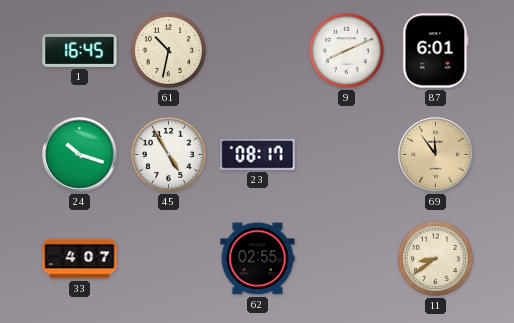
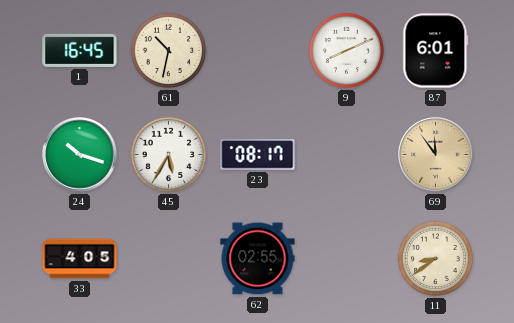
45: 4:55 -> 5:35
33: 4:07 -> 4:05
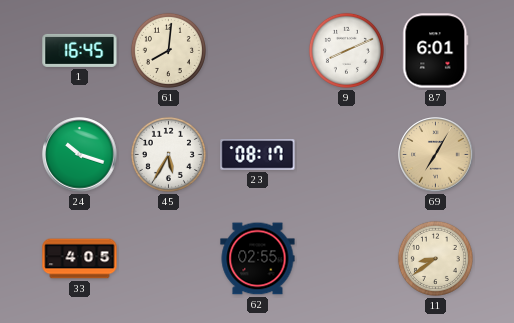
61: 10:32 -> 8:01
69: 11:54 -> 7:05
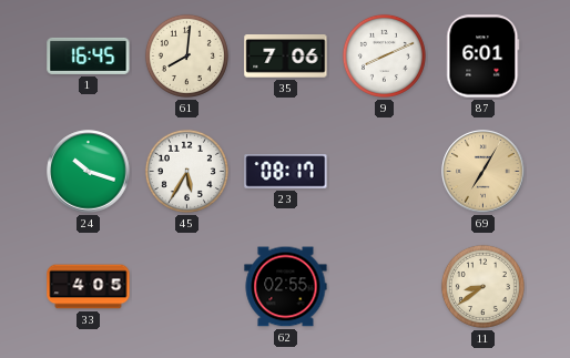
35: none -> 7:06
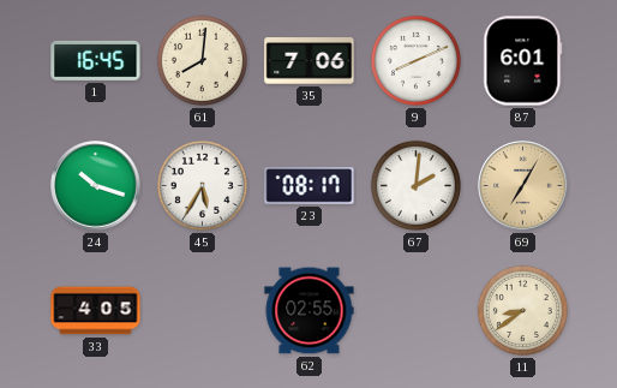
67: none -> 2:01
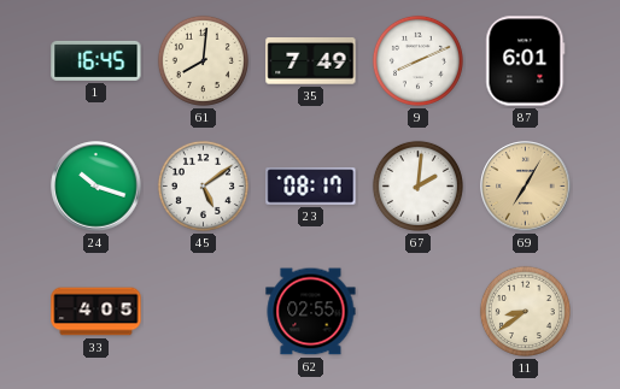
35: 7:06 -> 7:49
45: 5:35 -> 5:09
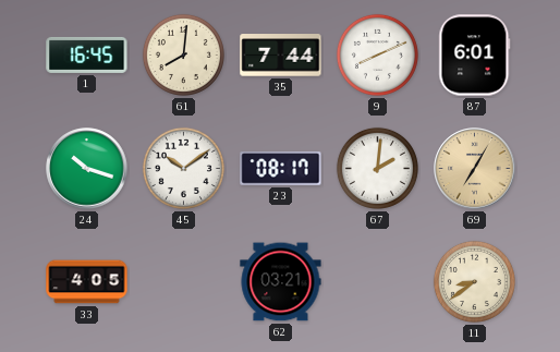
35: 7:49 -> 7:44
45: 5:09 -> 10:09
62: 02:55 -> 03:21
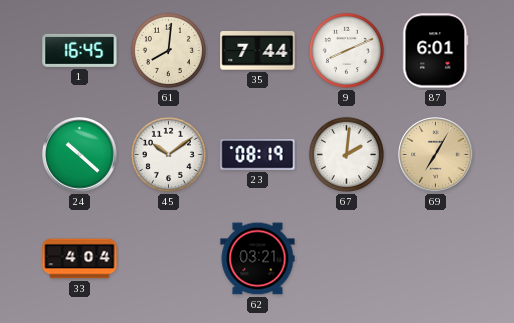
24: 10:18 -> 10:22
23: 08:17 -> 08:19
33: 4:05 -> 4:04
11: 8:39 -> none
